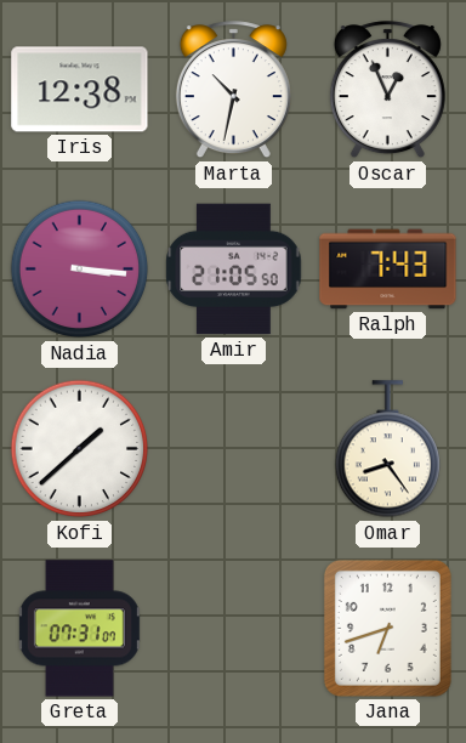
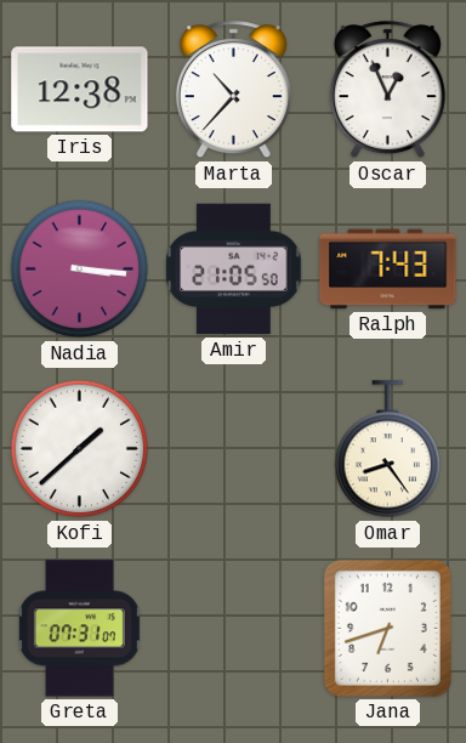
Marta: 10:32 -> 10:37
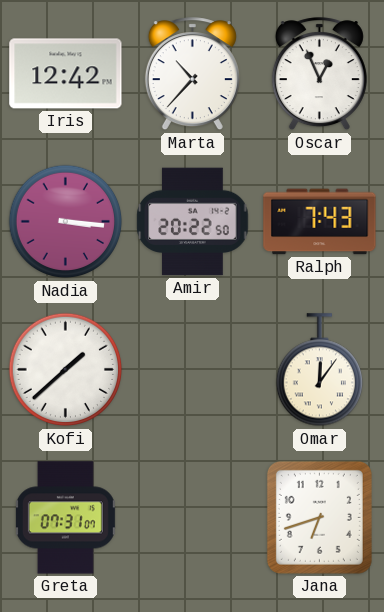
Iris: 12:38 -> 12:42
Amir: 21:05 -> 20:22
Omar: 8:24 -> 12:06
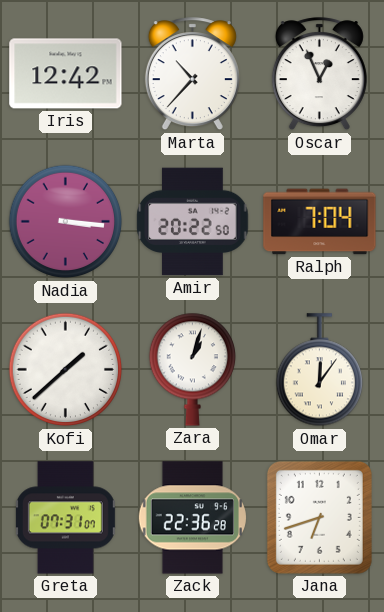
Ralph: 7:43 -> 7:04
Zara: none -> 1:03
Zack: none -> 22:36
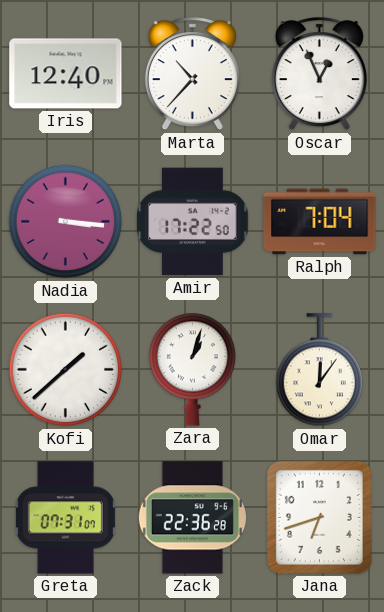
Iris: 12:42 -> 12:40
Amir: 20:22 -> 17:22
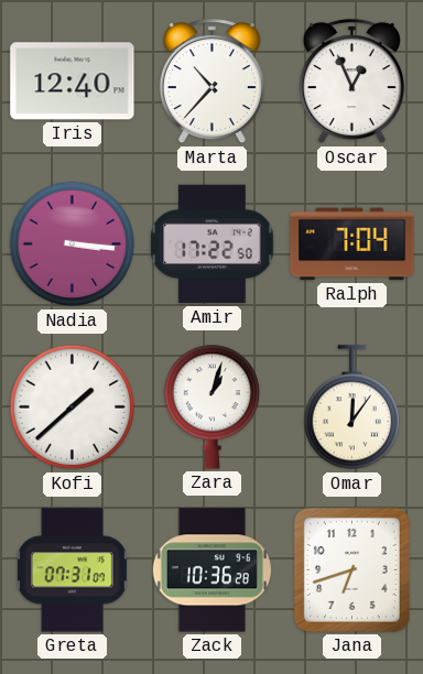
Zack: 22:36 -> 10:36
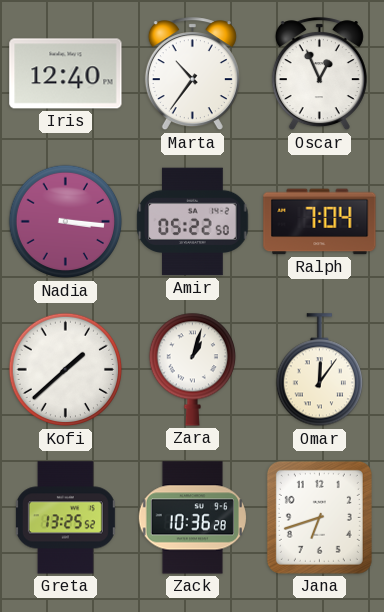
Marta: 10:37 -> 10:36
Amir: 17:22 -> 05:22
Greta: 07:31 -> 13:25
